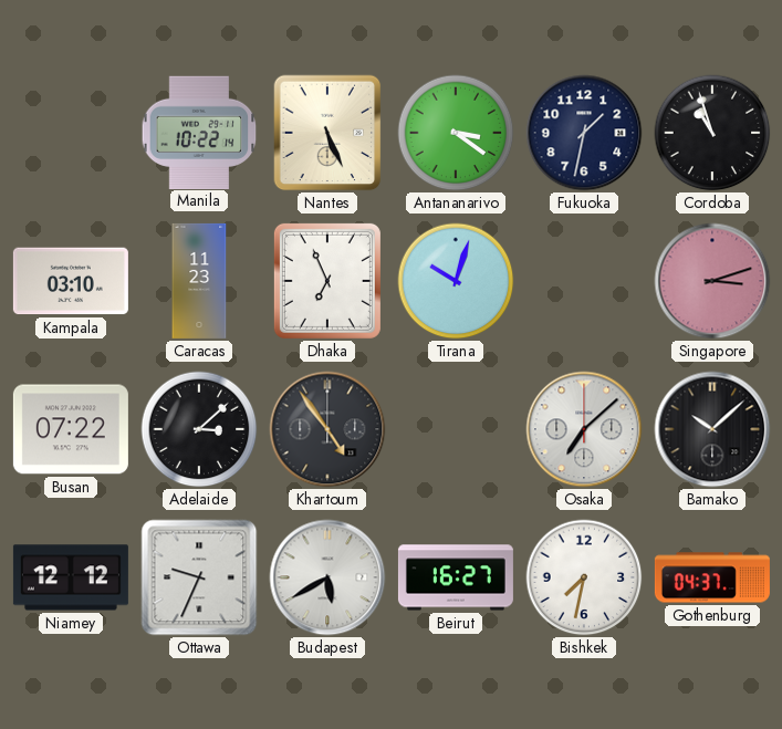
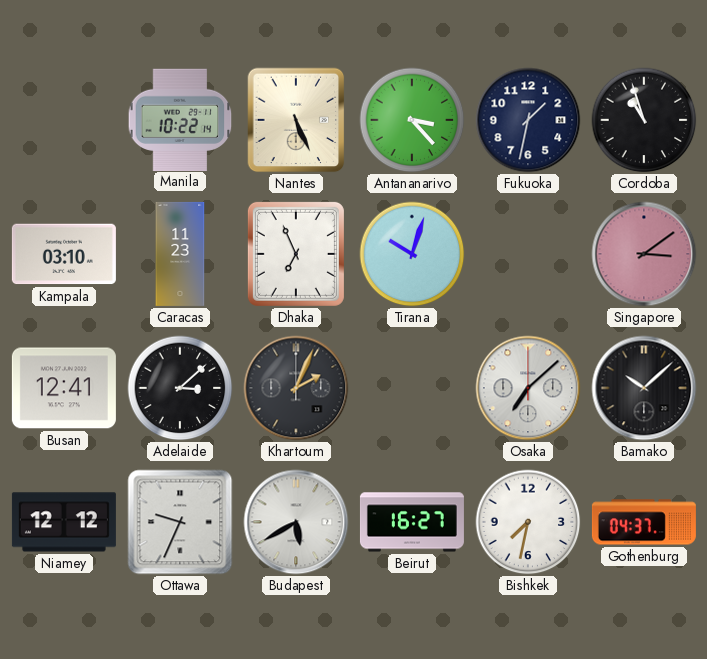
Antananarivo: 3:21 -> 3:23
Singapore: 3:12 -> 3:09
Busan: 07:22 -> 12:41
Khartoum: 4:54 -> 2:04
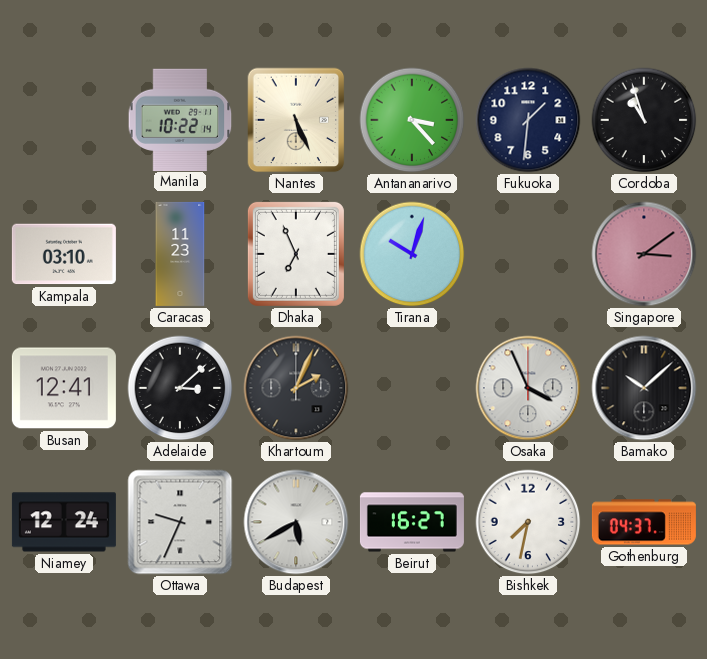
Fukuoka: 1:32 -> 1:31
Osaka: 7:08 -> 3:56
Niamey: 12:12 -> 12:24
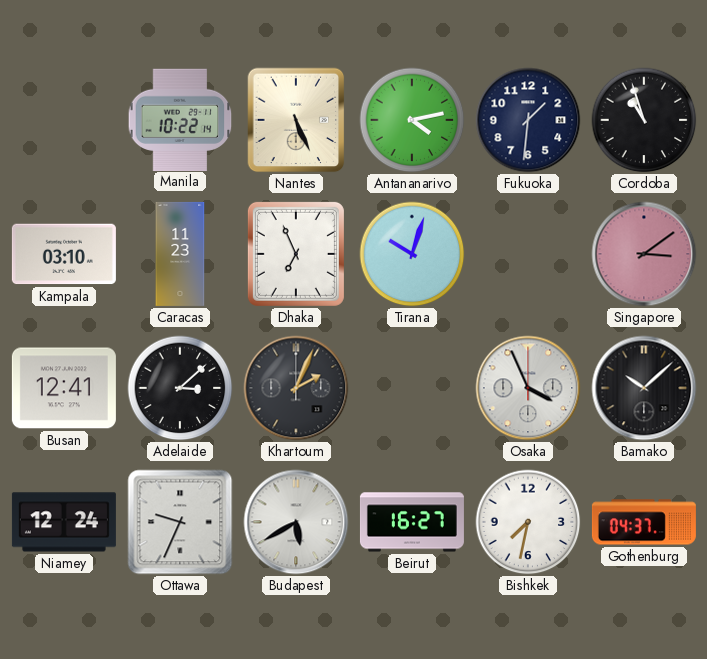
Antananarivo: 3:23 -> 4:13
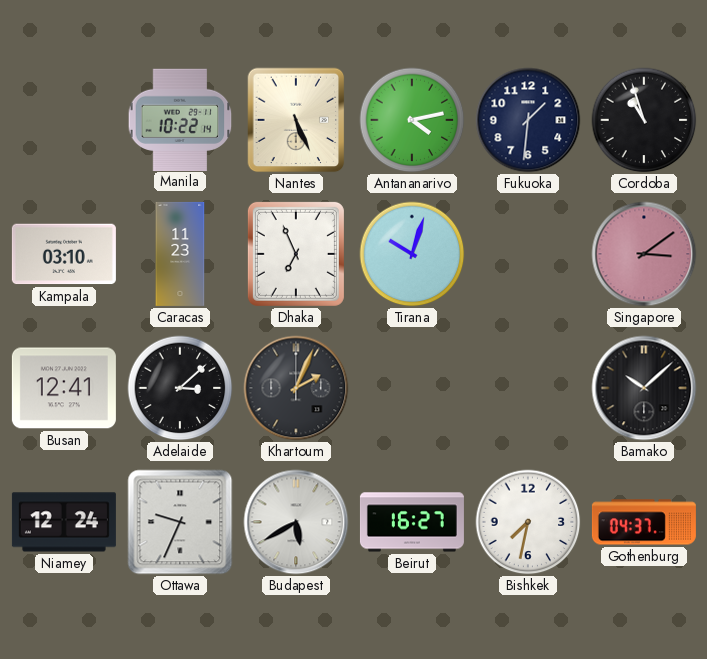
Osaka: 3:56 -> none
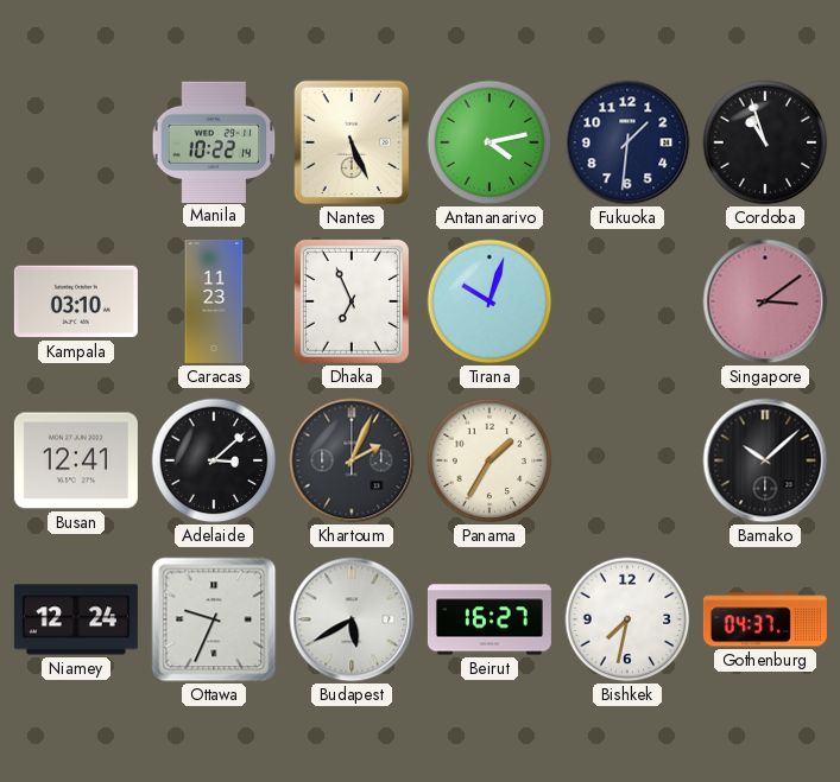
Panama: none -> 1:35
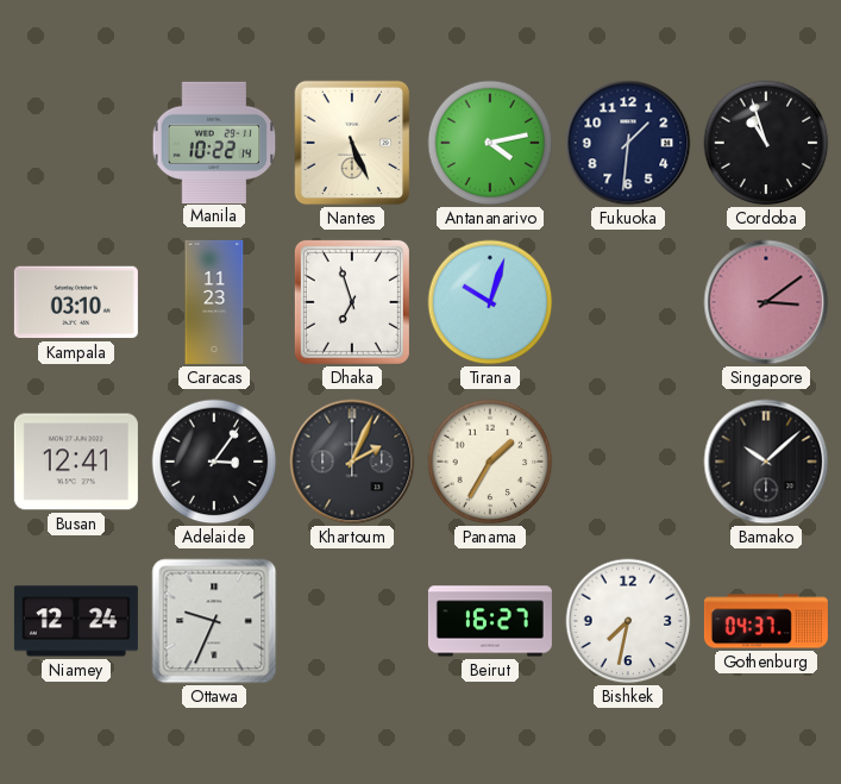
Dhaka: 6:56 -> 6:57
Adelaide: 3:08 -> 3:06
Budapest: 5:40 -> none
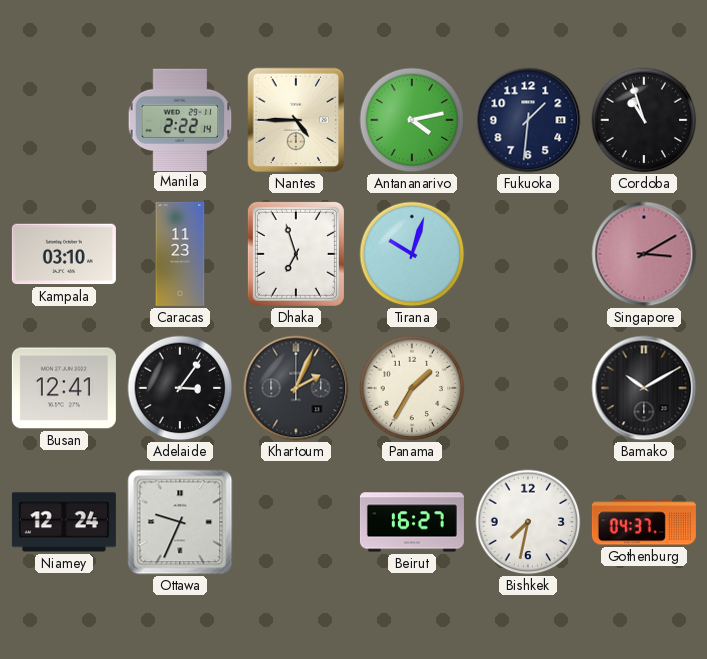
Manila: 10:22 -> 2:22
Nantes: 5:26 -> 4:45
Singapore: 3:09 -> 3:10
Bamako: 10:08 -> 10:10
